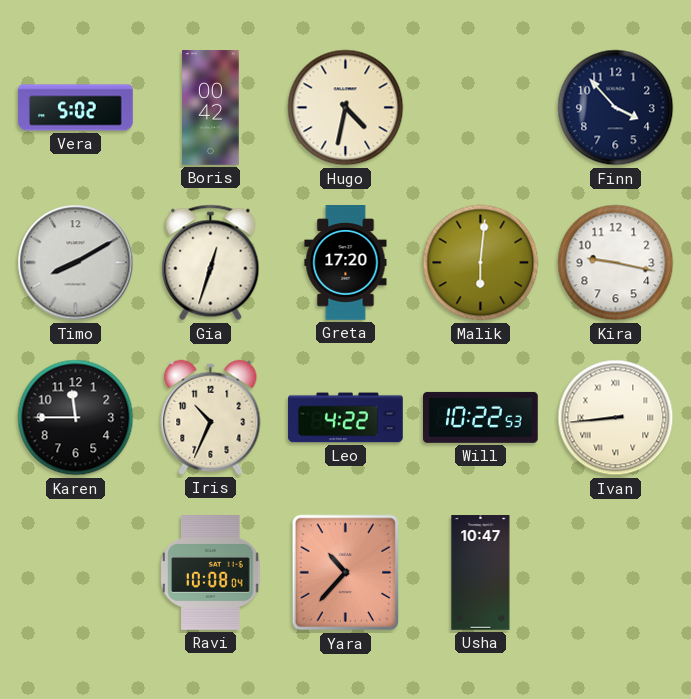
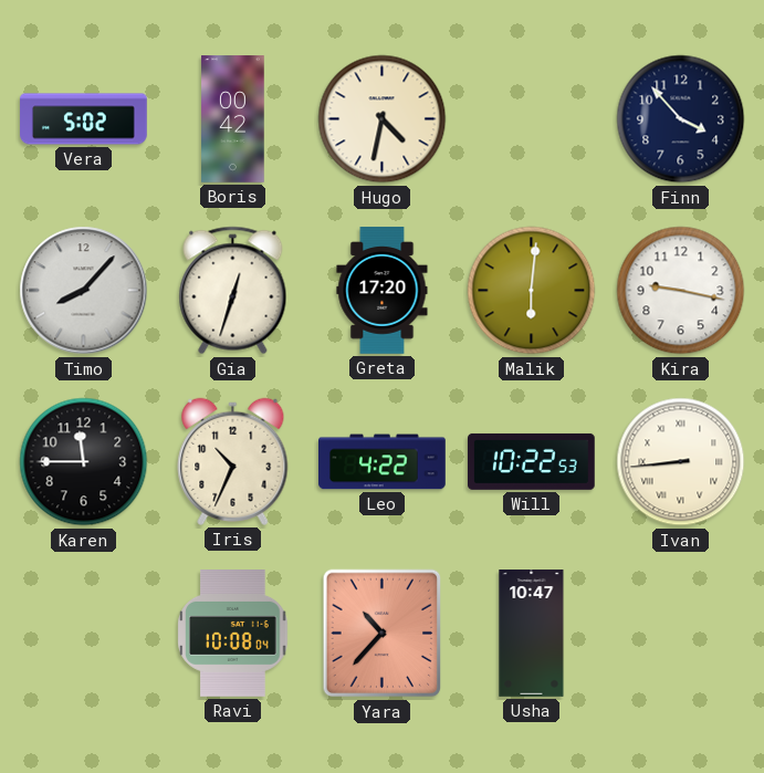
Timo: 8:10 -> 8:07
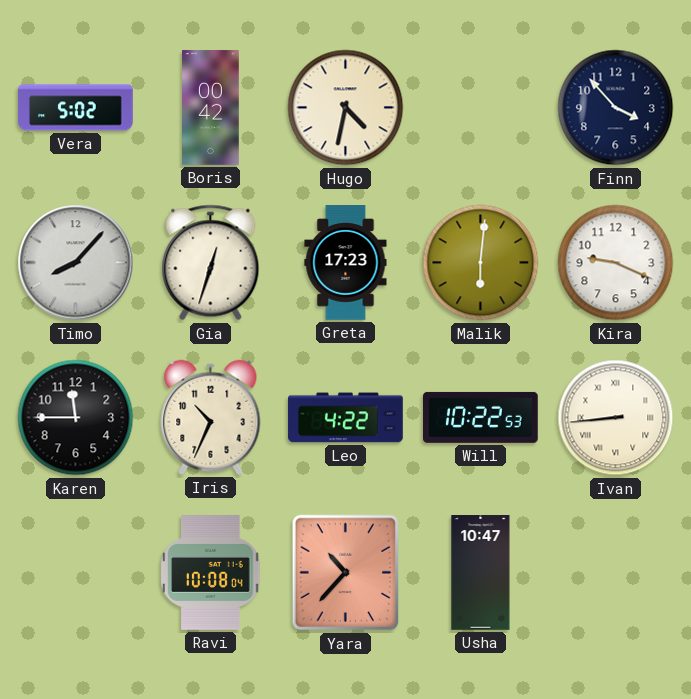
Greta: 17:20 -> 17:23
Kira: 9:17 -> 9:19
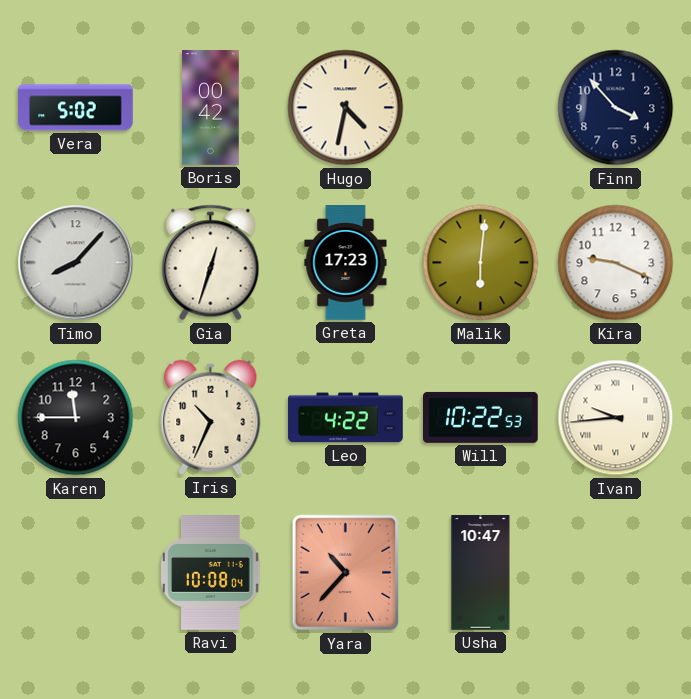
Ivan: 8:44 -> 9:44
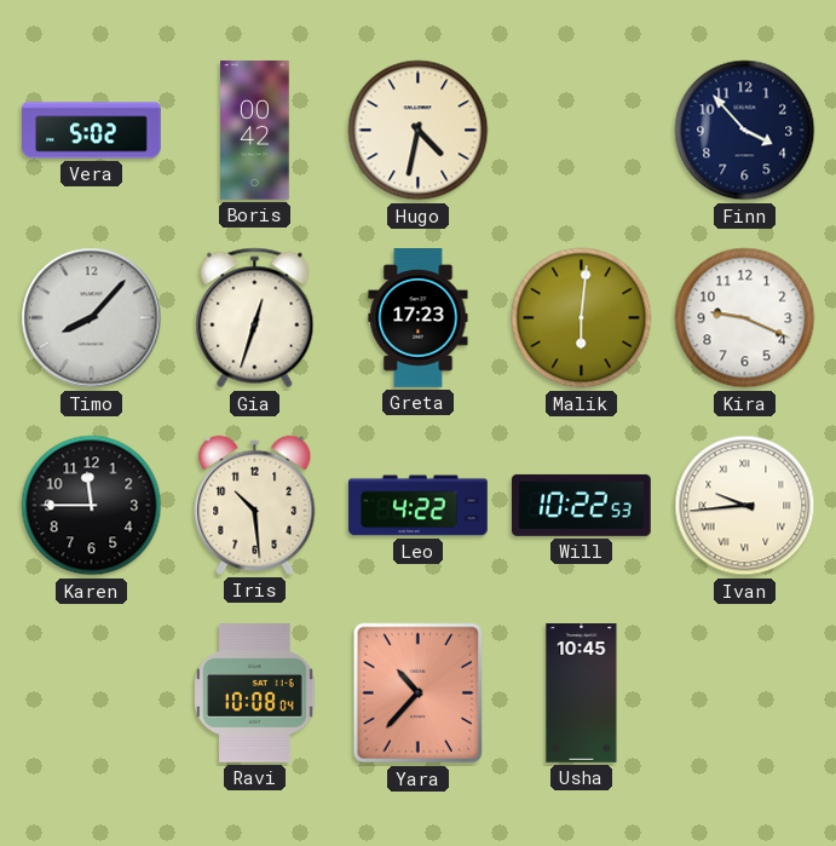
Iris: 10:34 -> 10:29
Usha: 10:47 -> 10:45
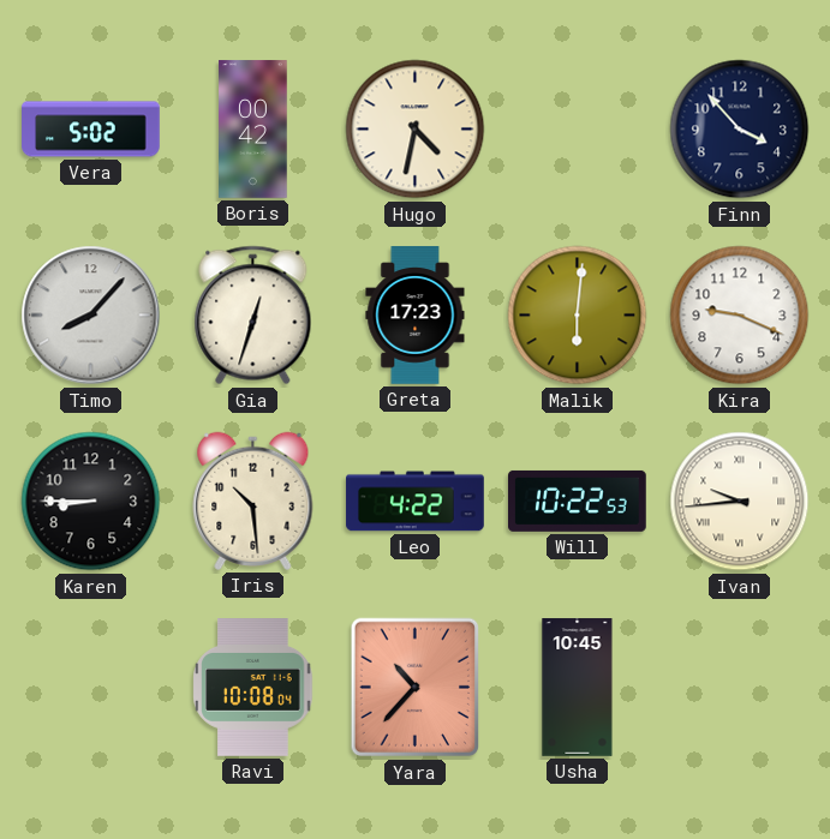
Karen: 11:45 -> 8:45
